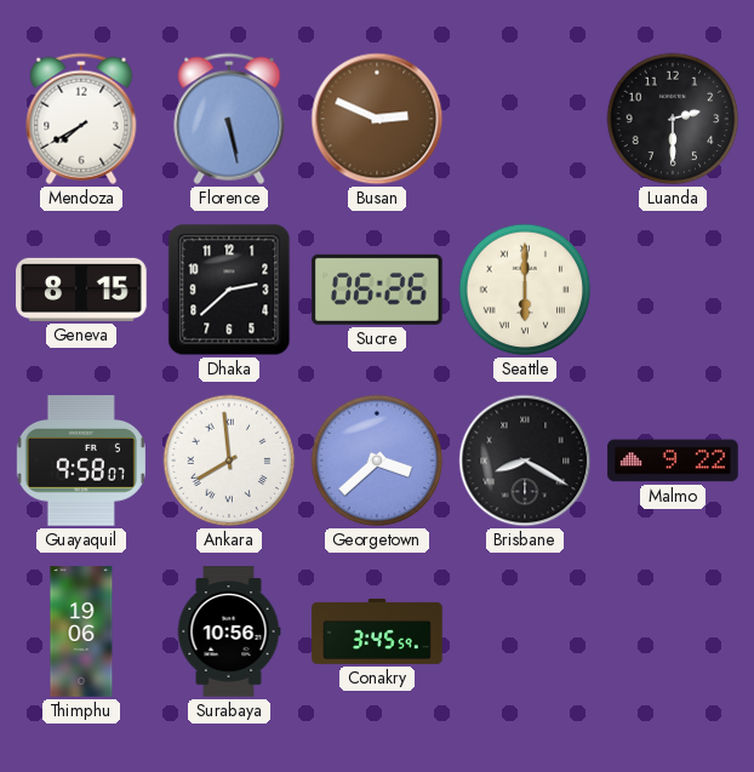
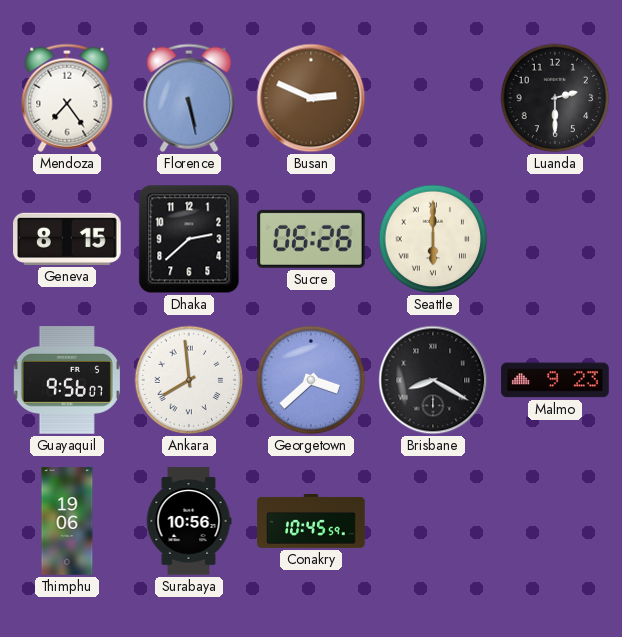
Mendoza: 7:40 -> 7:24
Guayaquil: 9:58 -> 9:56
Malmo: 9:22 -> 9:23
Conakry: 3:45 -> 10:45
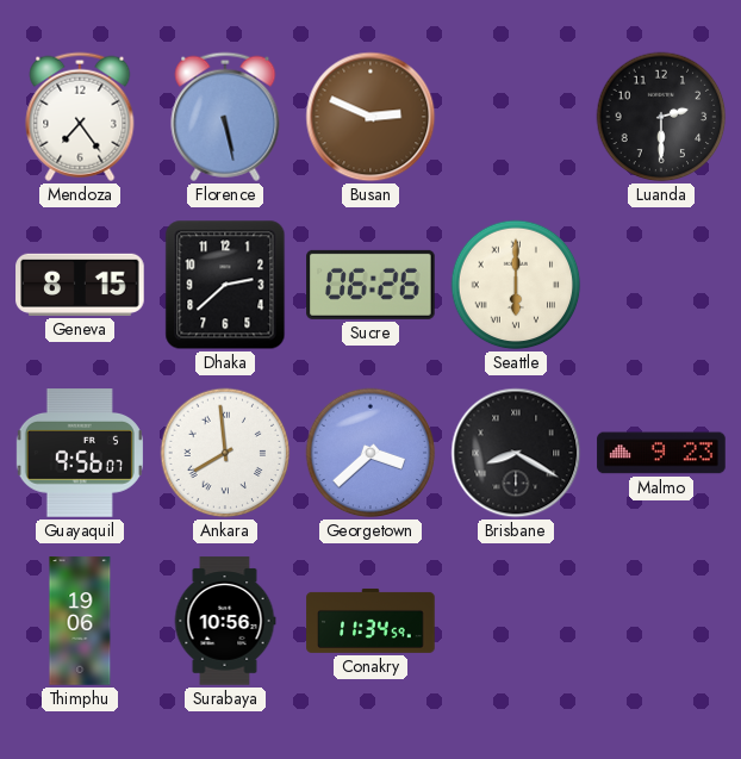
Conakry: 10:45 -> 11:34
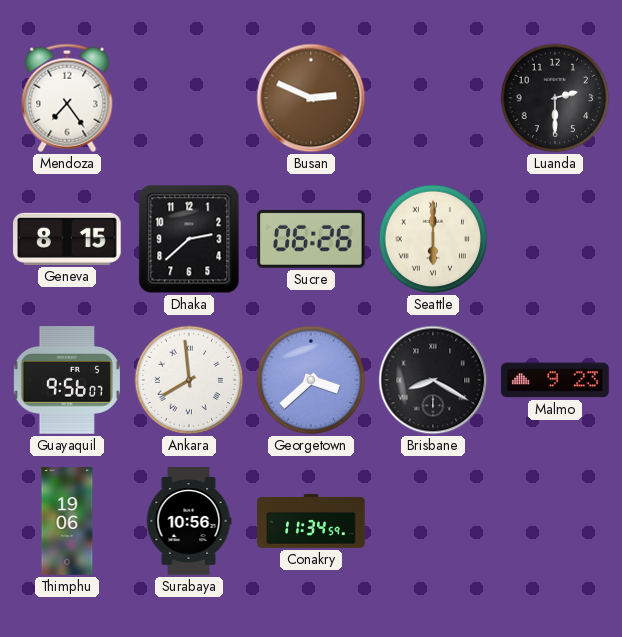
Florence: 5:28 -> none
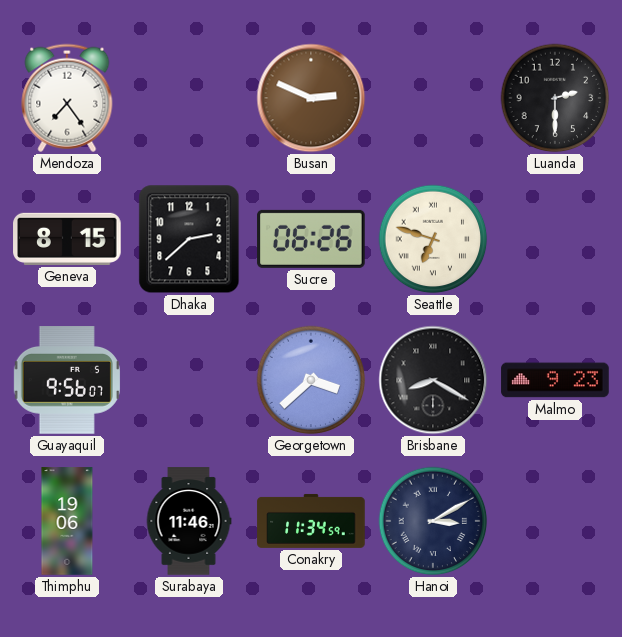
Seattle: 6:00 -> 6:48
Ankara: 7:59 -> none
Surabaya: 10:56 -> 11:46
Hanoi: none -> 3:10
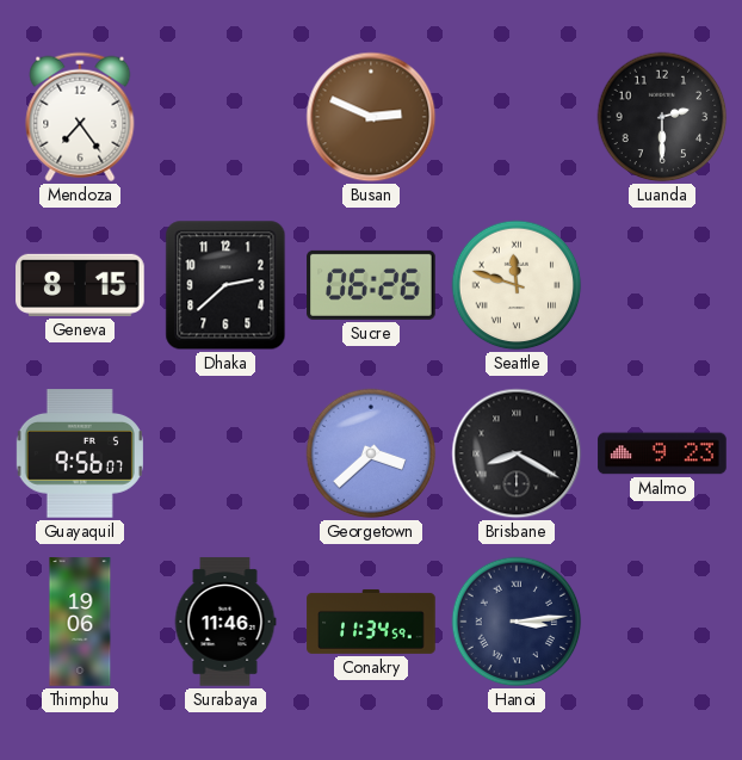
Seattle: 6:48 -> 11:48
Hanoi: 3:10 -> 3:14
